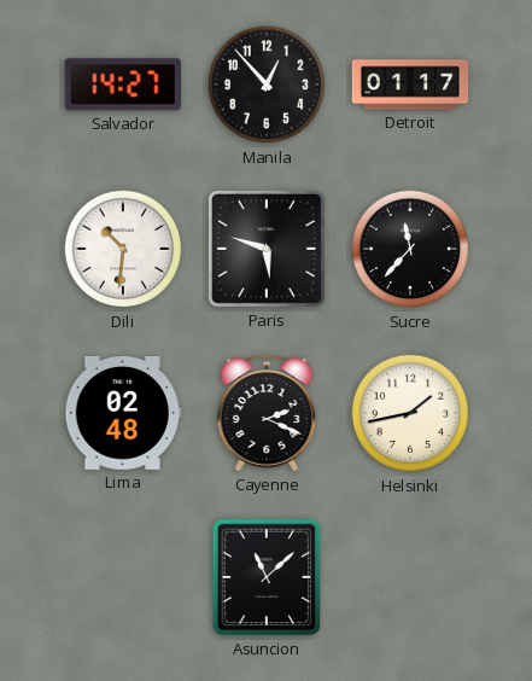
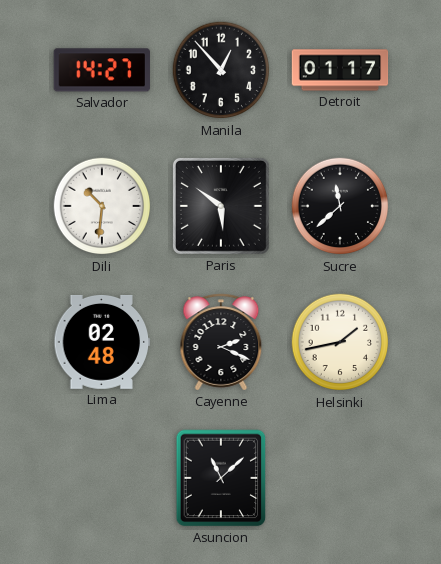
Paris: 5:48 -> 5:51
Sucre: 11:37 -> 11:38
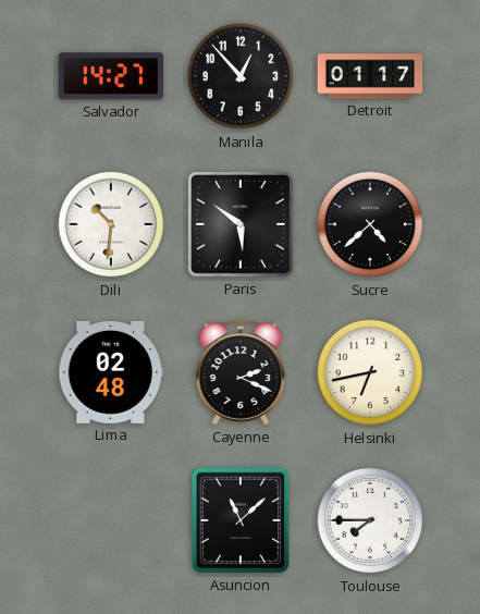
Sucre: 11:38 -> 4:38
Helsinki: 1:43 -> 6:43
Toulouse: none -> 7:45
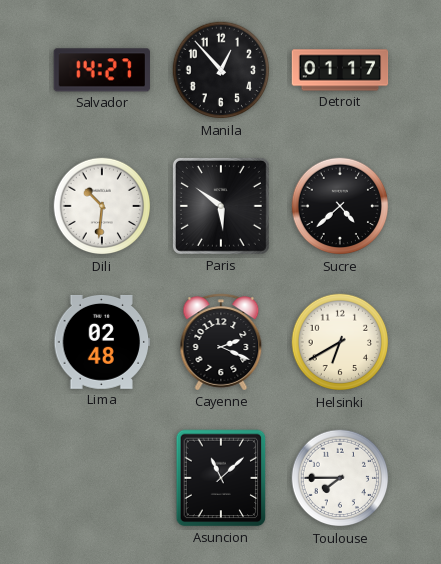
Helsinki: 6:43 -> 6:40
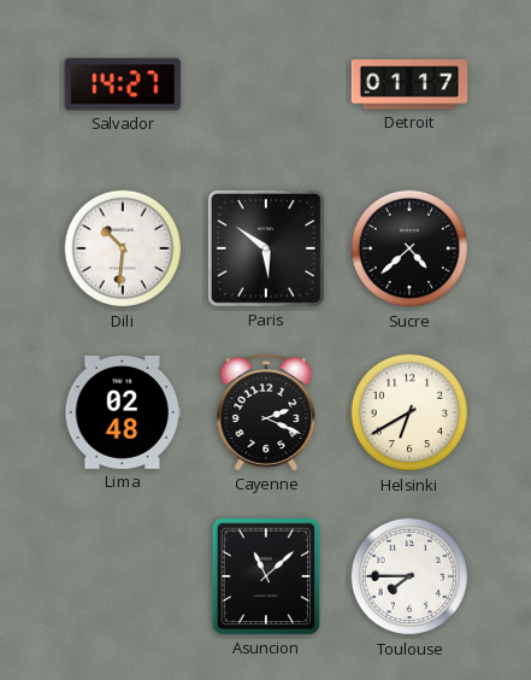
Manila: 12:53 -> none
